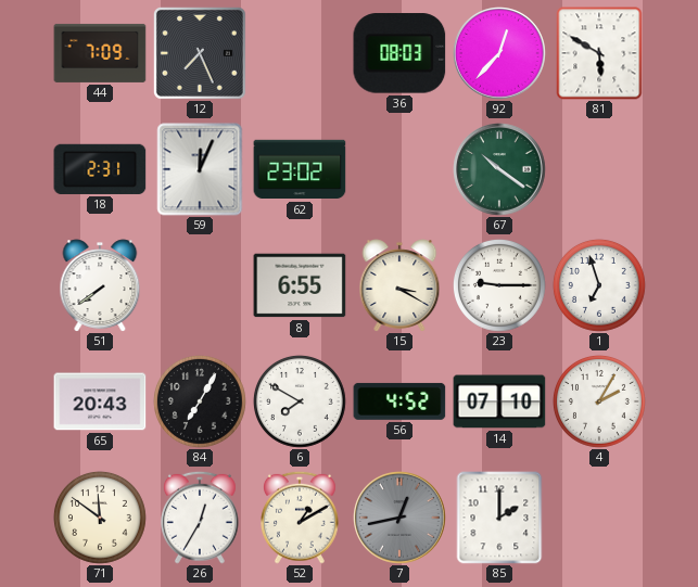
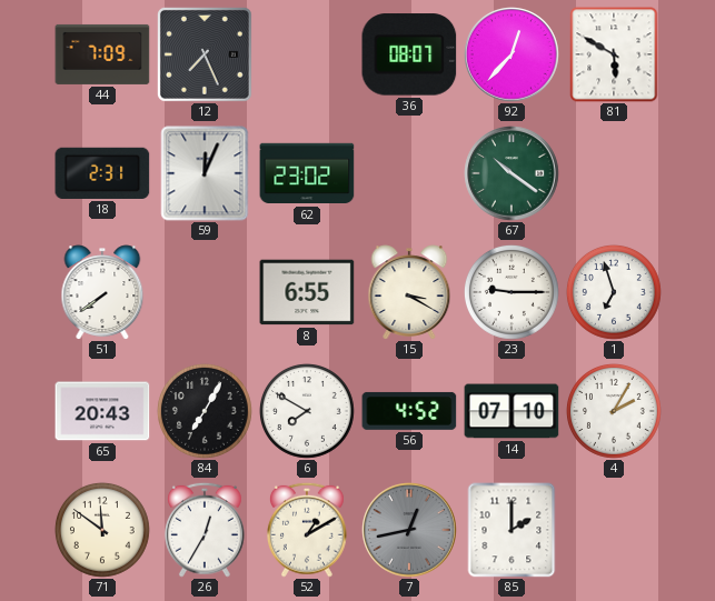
36: 08:03 -> 08:07
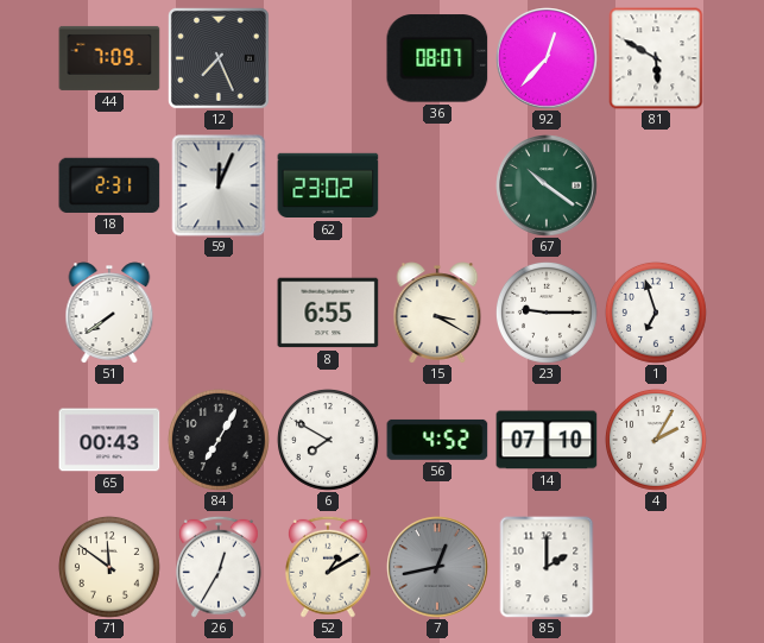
65: 20:43 -> 00:43
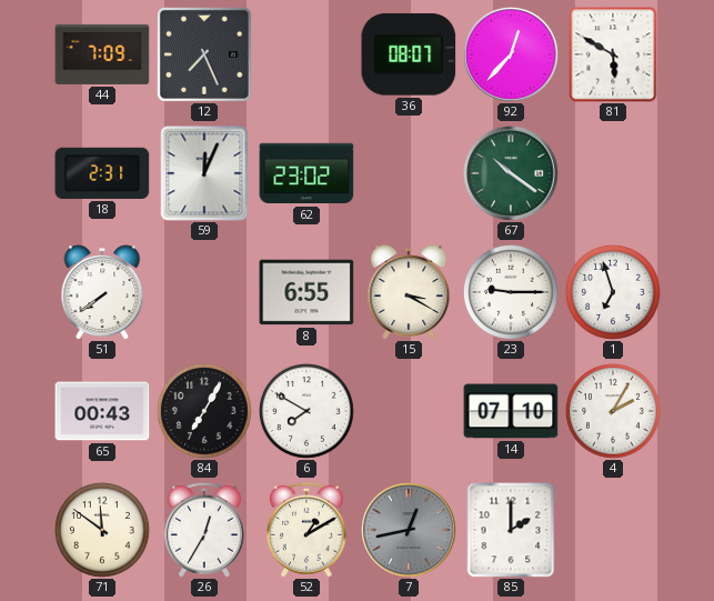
56: 4:52 -> none
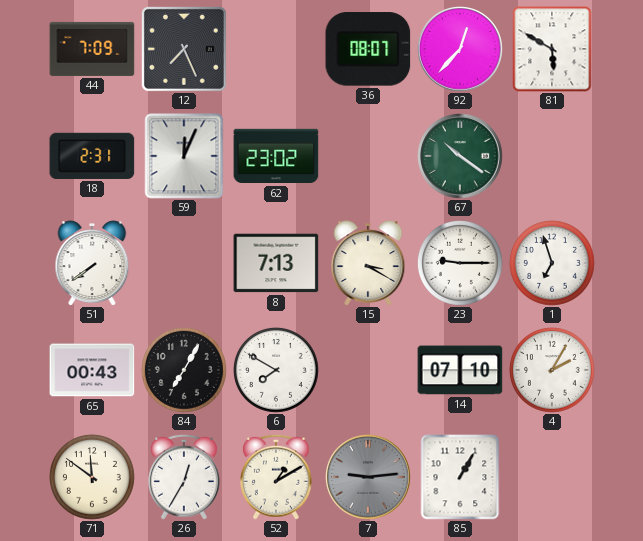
8: 6:55 -> 7:13
7: 12:43 -> 9:14
85: 2:00 -> 1:05
